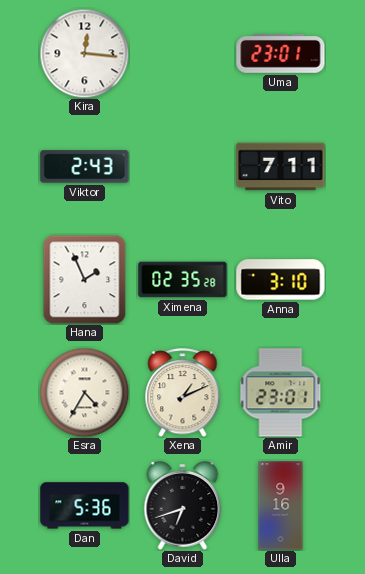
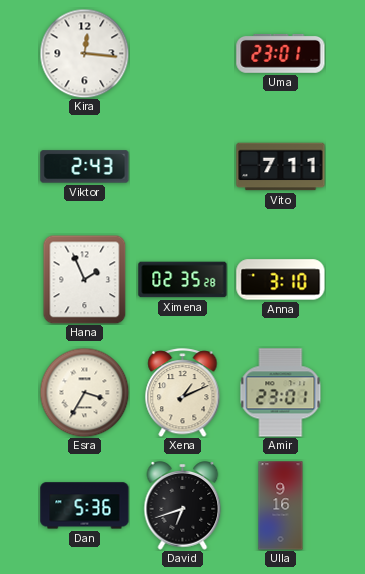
Esra: 4:35 -> 3:35
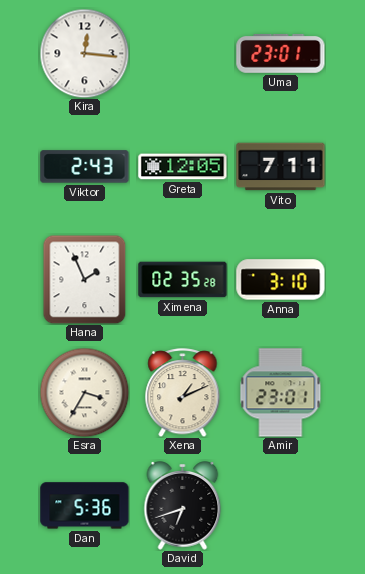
Greta: none -> 12:05
Ulla: 9:16 -> none
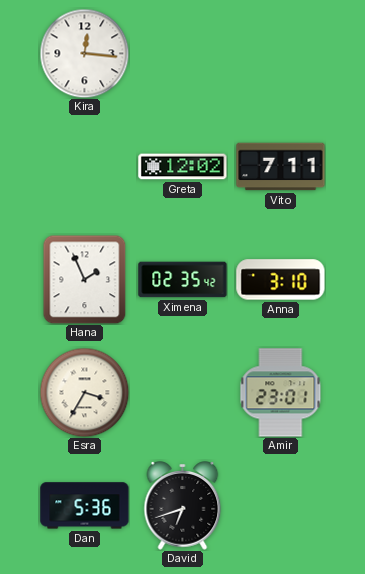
Uma: 23:01 -> none
Viktor: 2:43 -> none
Greta: 12:05 -> 12:02
Ximena: 02:35:28 -> 02:35:42
Xena: 1:11 -> none
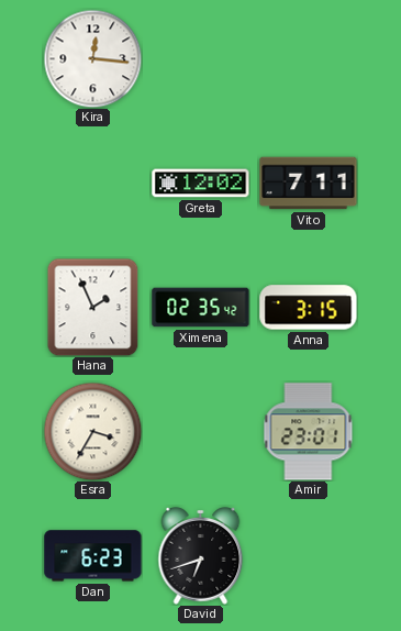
Anna: 3:10 -> 3:15
Dan: 5:36 -> 6:23
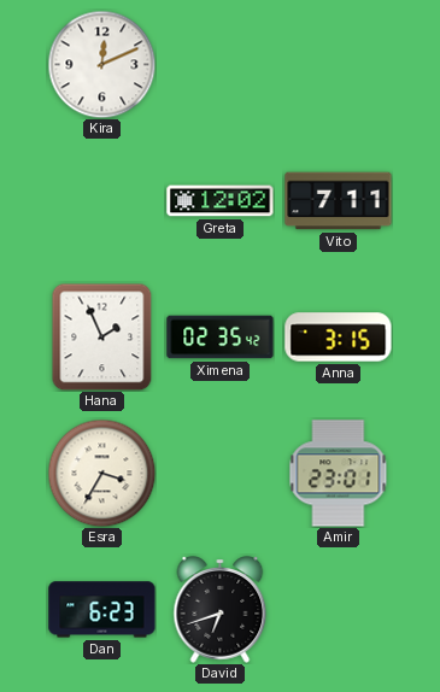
Kira: 12:16 -> 12:11
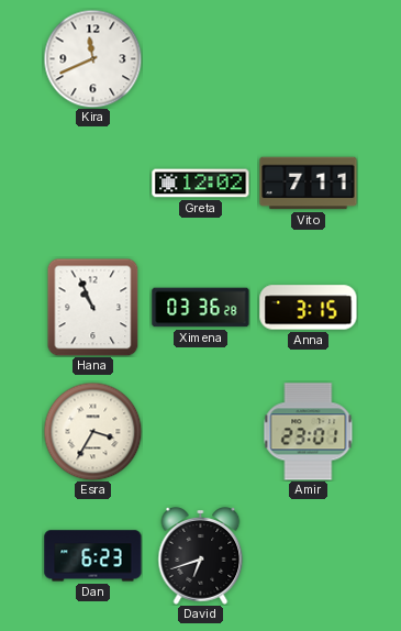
Kira: 12:11 -> 11:41
Hana: 1:56 -> 10:56
Ximena: 02:35 -> 03:36
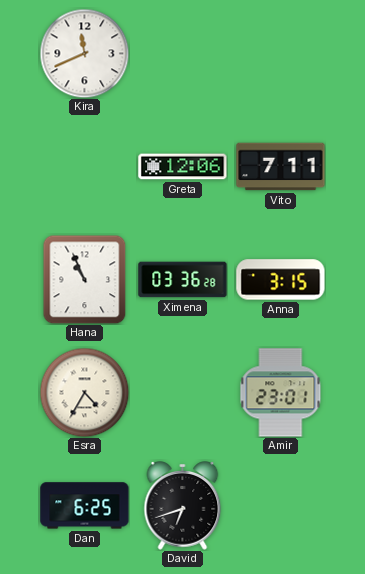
Greta: 12:02 -> 12:06
Esra: 3:35 -> 4:35
Dan: 6:23 -> 6:25
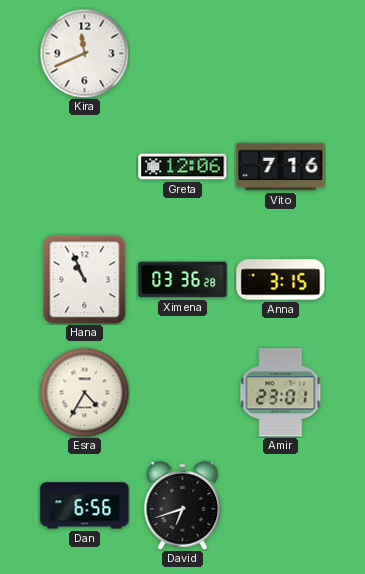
Vito: 7:11 -> 7:16
Dan: 6:25 -> 6:56
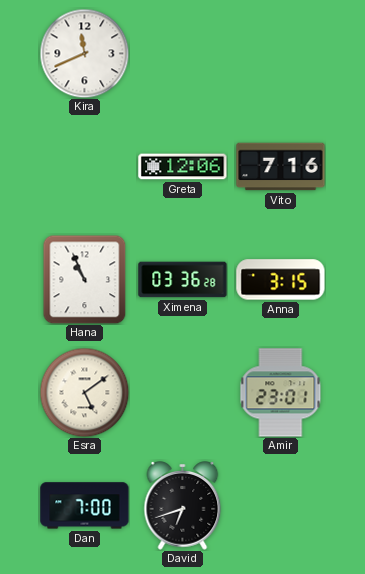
Esra: 4:35 -> 5:09
Dan: 6:56 -> 7:00
